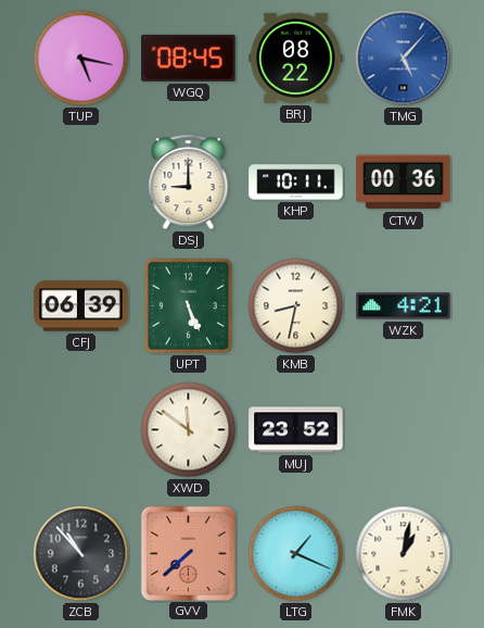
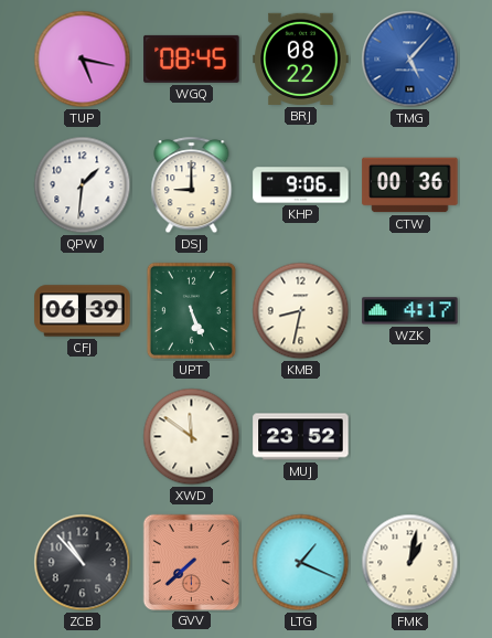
QPW: none -> 1:31
KHP: 10:11 -> 9:06
WZK: 4:21 -> 4:17
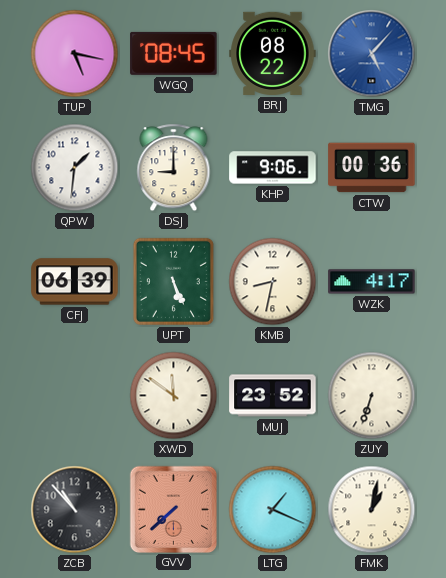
ZUY: none -> 6:33
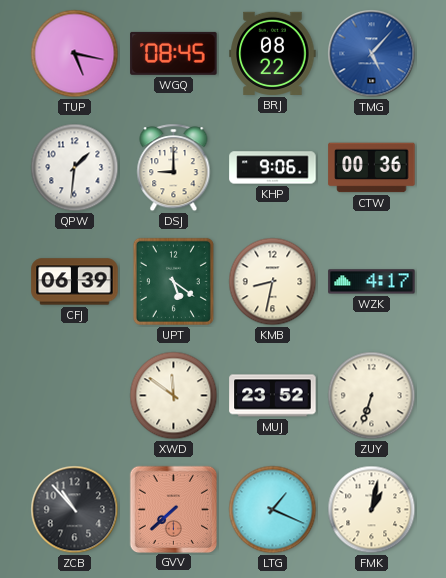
UPT: 5:26 -> 5:21
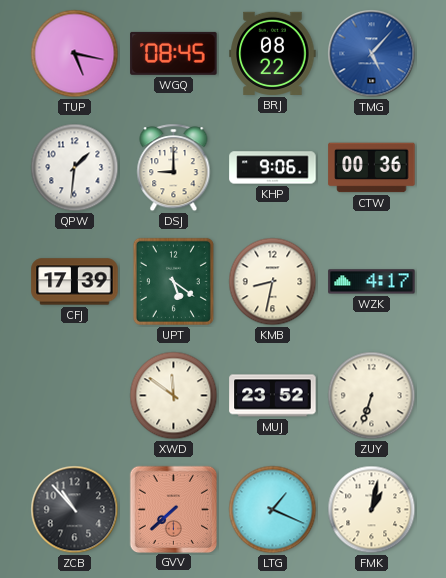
CFJ: 06:39 -> 17:39
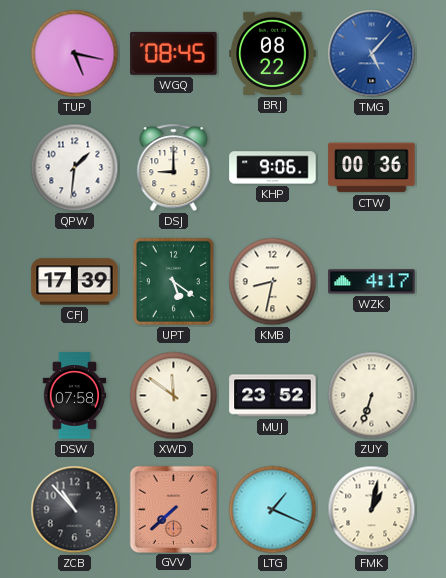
DSW: none -> 07:58
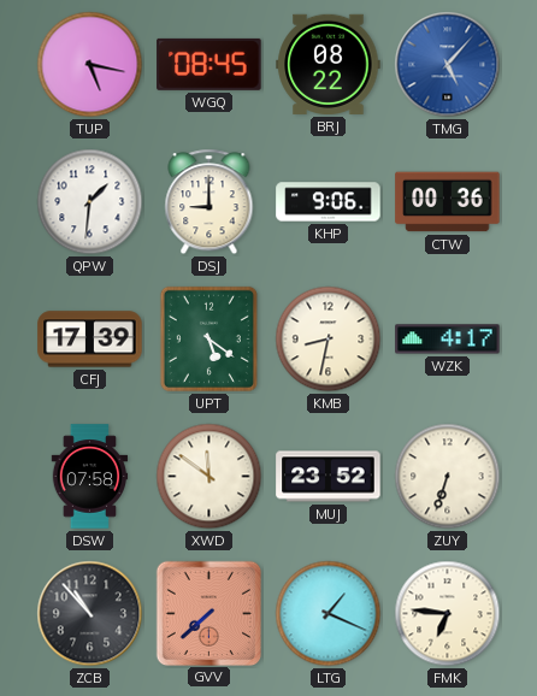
FMK: 1:02 -> 6:46
